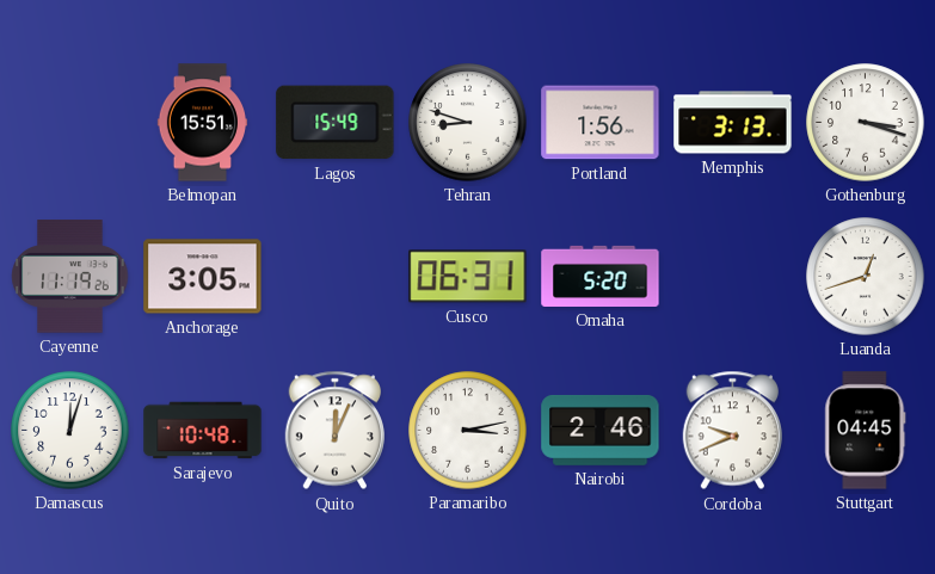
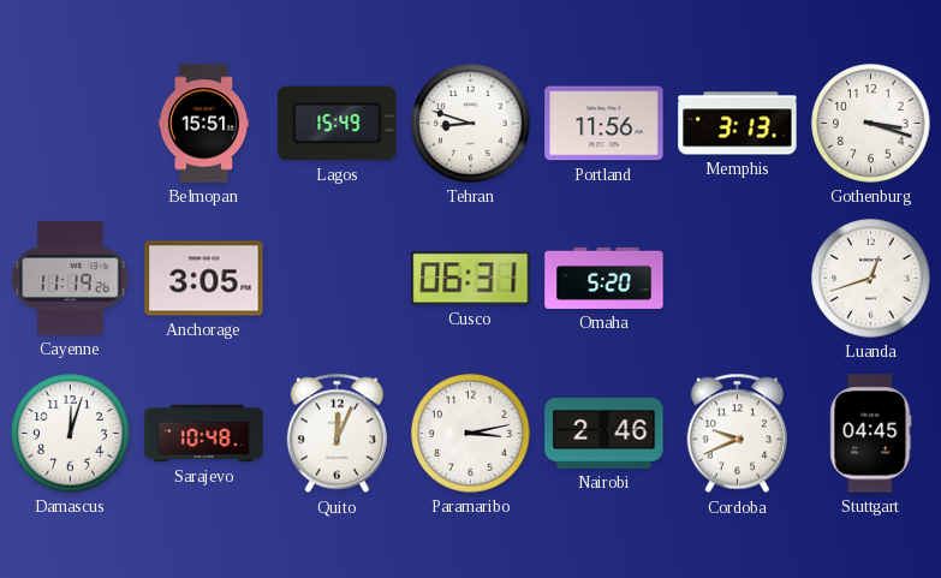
Portland: 1:56 -> 11:56
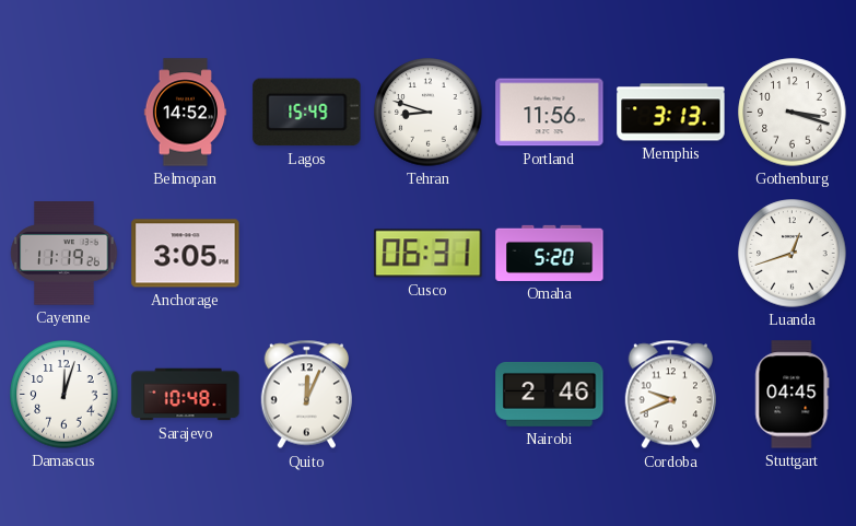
Belmopan: 15:51 -> 14:52
Paramaribo: 3:13 -> none
